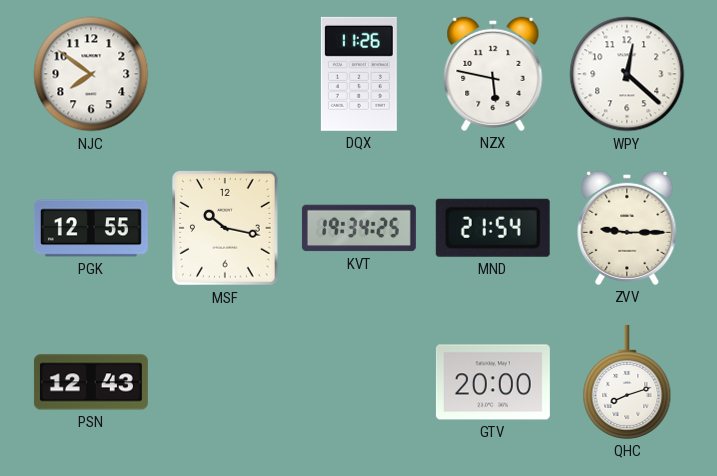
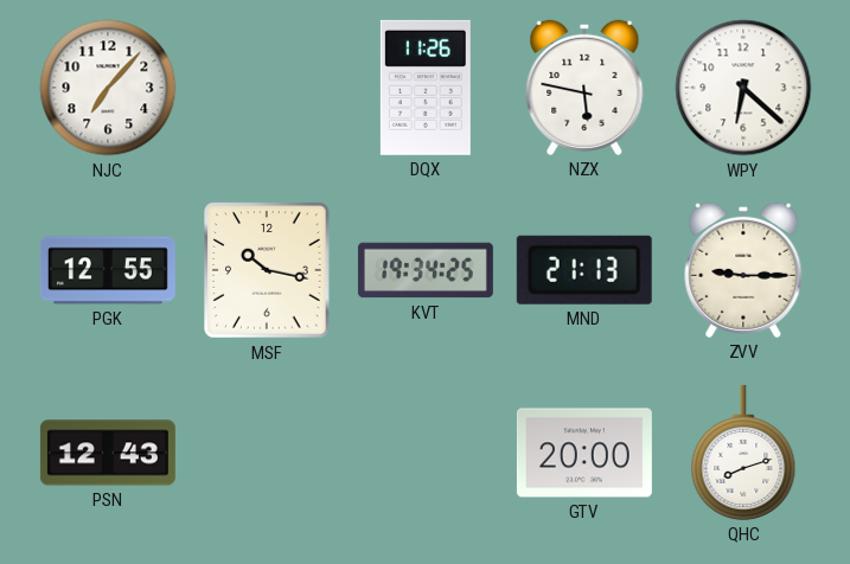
NJC: 7:51 -> 7:07
WPY: 12:22 -> 6:22
MND: 21:54 -> 21:13
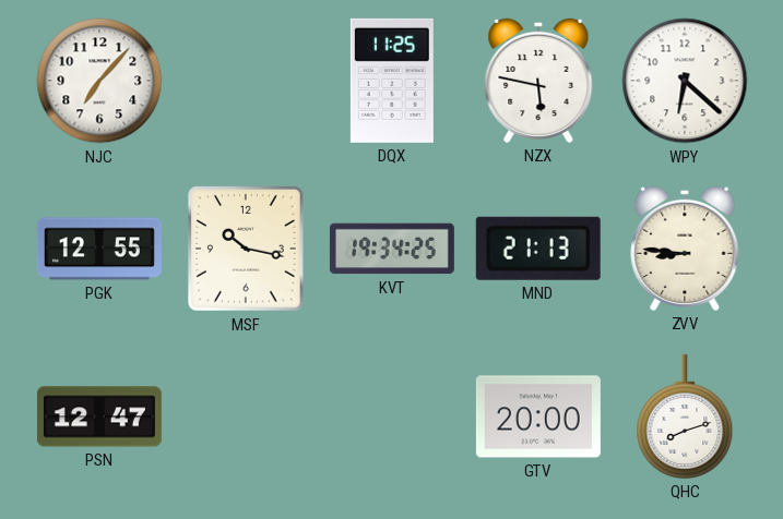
DQX: 11:26 -> 11:25
ZVV: 9:15 -> 8:46
PSN: 12:43 -> 12:47
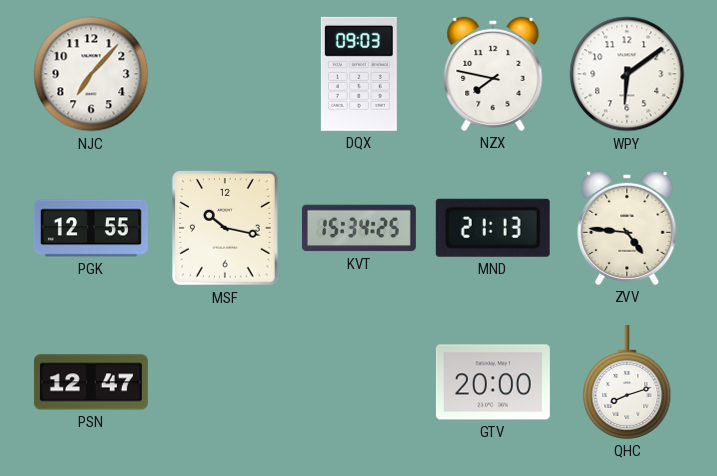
DQX: 11:25 -> 09:03
NZX: 5:47 -> 7:47
WPY: 6:22 -> 6:09
KVT: 19:34 -> 15:34
ZVV: 8:46 -> 4:46
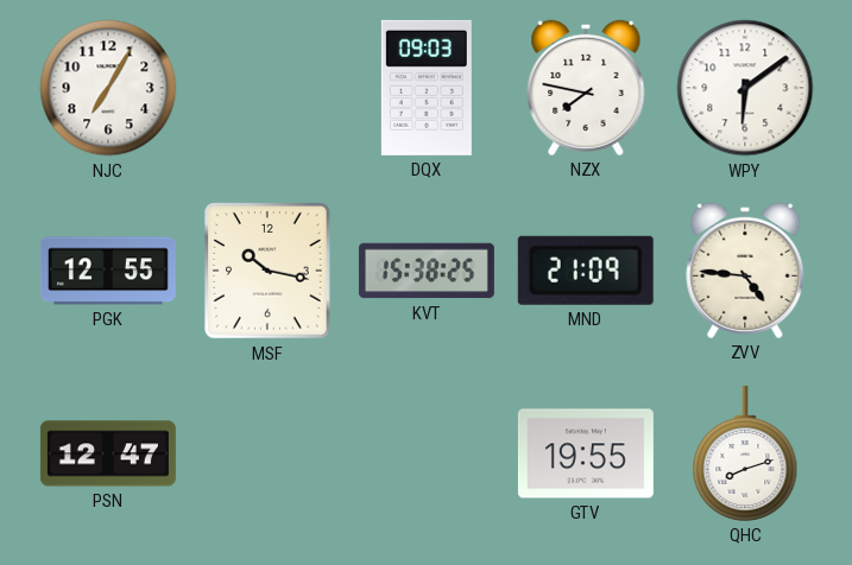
NJC: 7:07 -> 7:05
KVT: 15:34 -> 15:38
MND: 21:13 -> 21:09
GTV: 20:00 -> 19:55
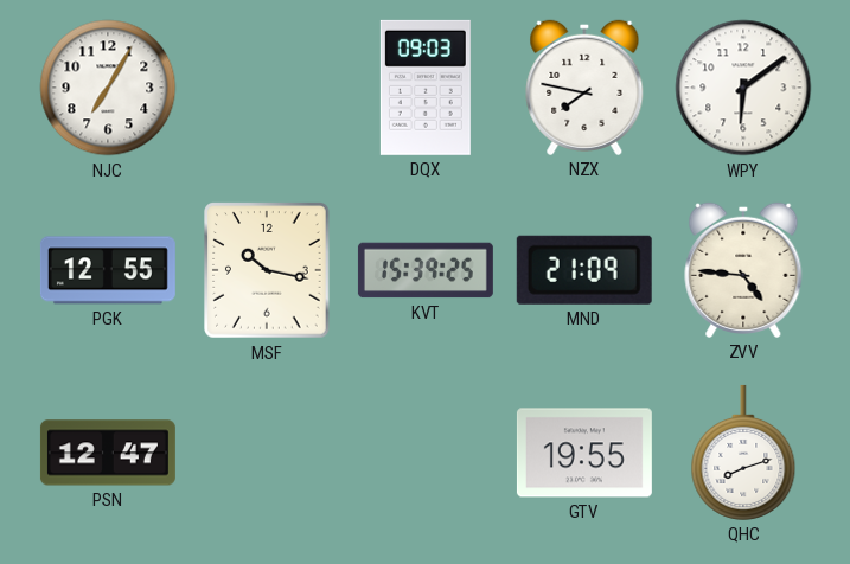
KVT: 15:38 -> 15:39
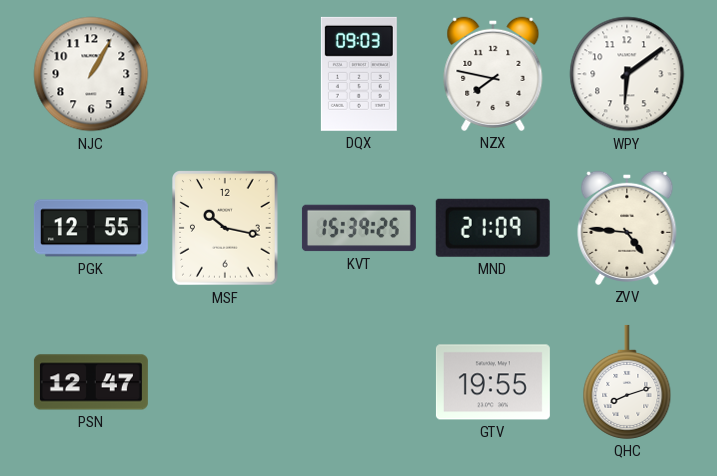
NJC: 7:05 -> 1:05
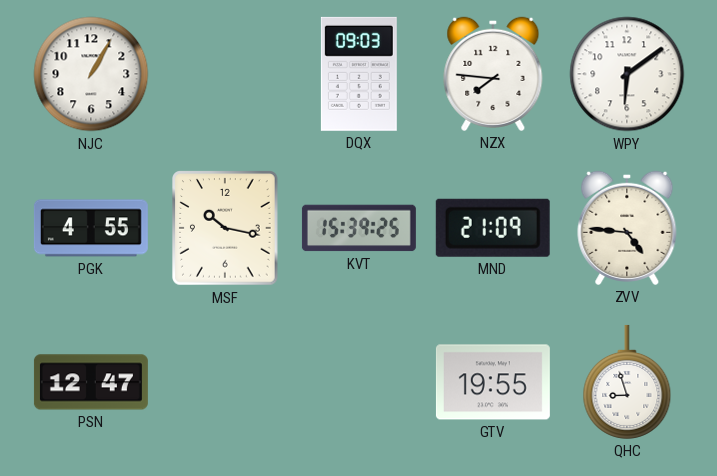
NZX: 7:47 -> 7:46
PGK: 12:55 -> 4:55
QHC: 8:12 -> 8:57
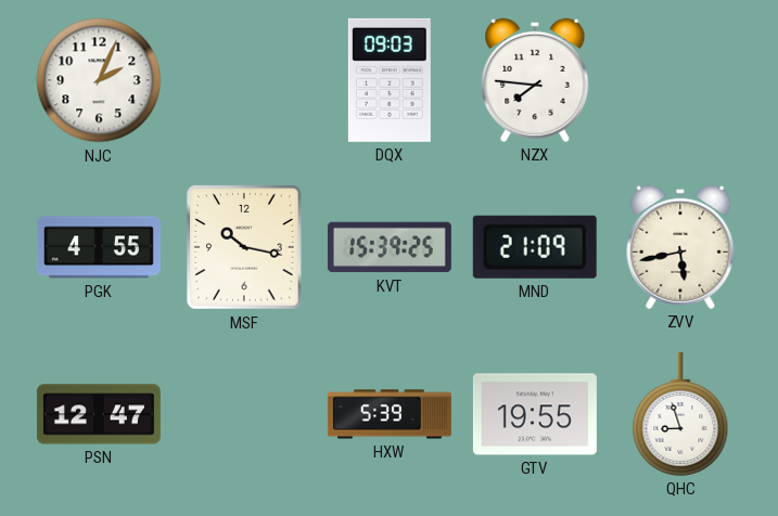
NJC: 1:05 -> 2:04
WPY: 6:09 -> none
ZVV: 4:46 -> 5:43
HXW: none -> 5:39
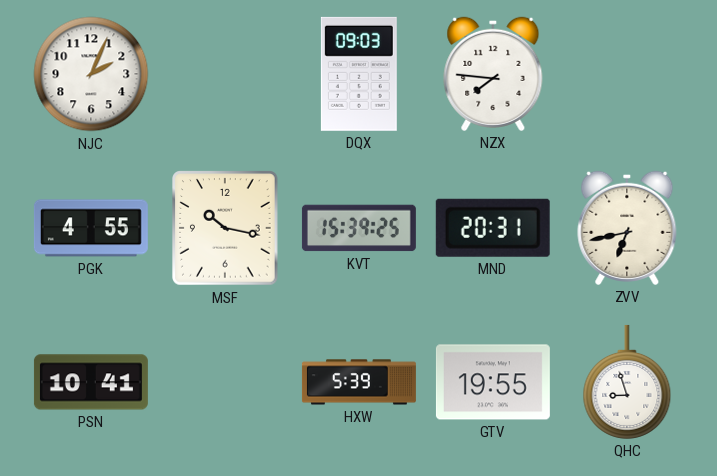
MND: 21:09 -> 20:31
ZVV: 5:43 -> 6:43
PSN: 12:47 -> 10:41
